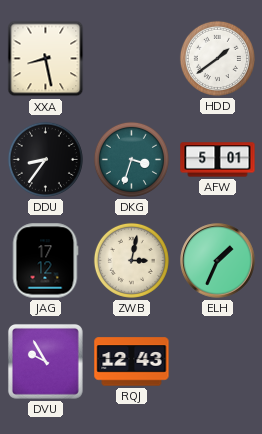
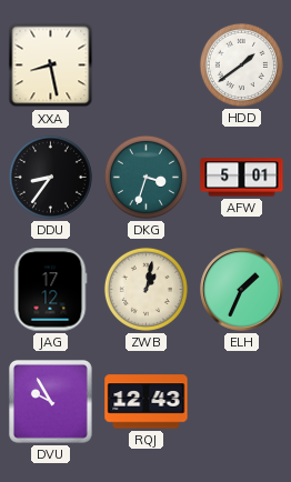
ZWB: 3:02 -> 1:02
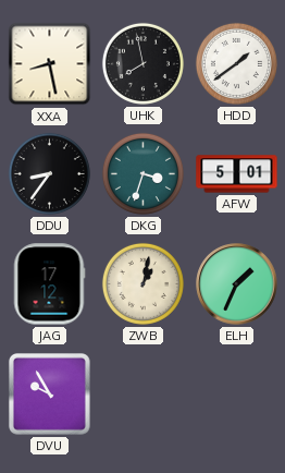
UHK: none -> 7:58
RQJ: 12:43 -> none
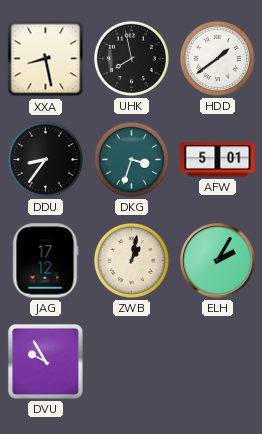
ELH: 1:34 -> 2:05
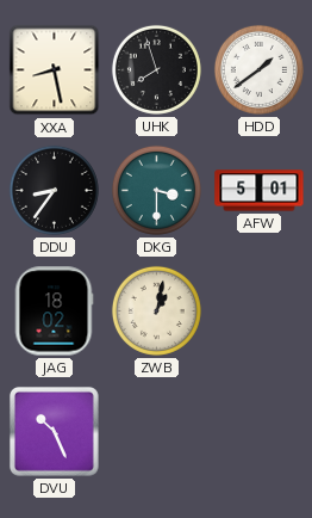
UHK: 7:58 -> 7:57
DKG: 3:33 -> 3:30
JAG: 17:12 -> 18:02
ELH: 2:05 -> none
DVU: 9:55 -> 10:26
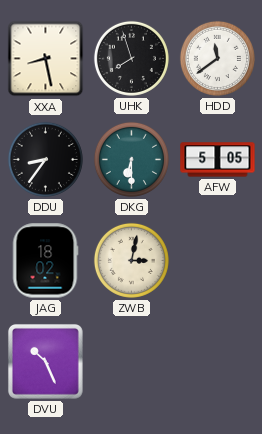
HDD: 1:39 -> 11:39
DKG: 3:30 -> 6:30
AFW: 5:01 -> 5:05
ZWB: 1:02 -> 3:02
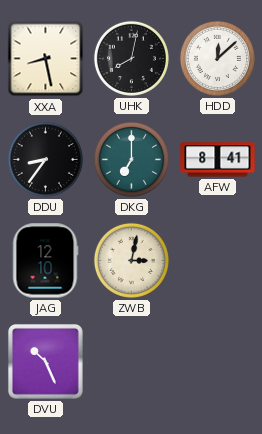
UHK: 7:57 -> 8:02
HDD: 11:39 -> 12:08
DKG: 6:30 -> 7:00
AFW: 5:05 -> 8:41
JAG: 18:02 -> 12:10
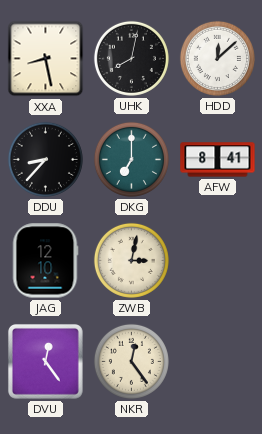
DDU: 8:36 -> 8:37
DVU: 10:26 -> 12:24
NKR: none -> 12:24
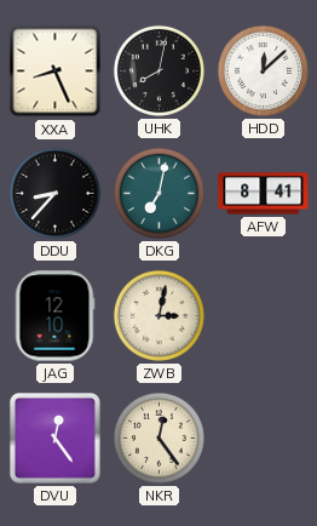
XXA: 8:28 -> 8:26
DKG: 7:00 -> 7:02
